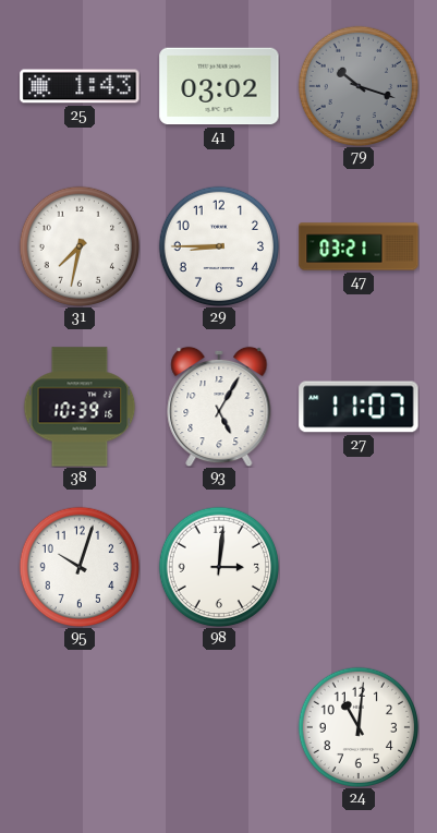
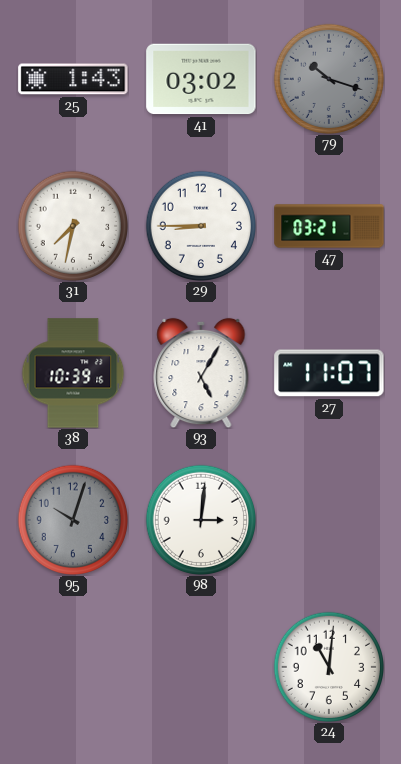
95 dial: white -> grey
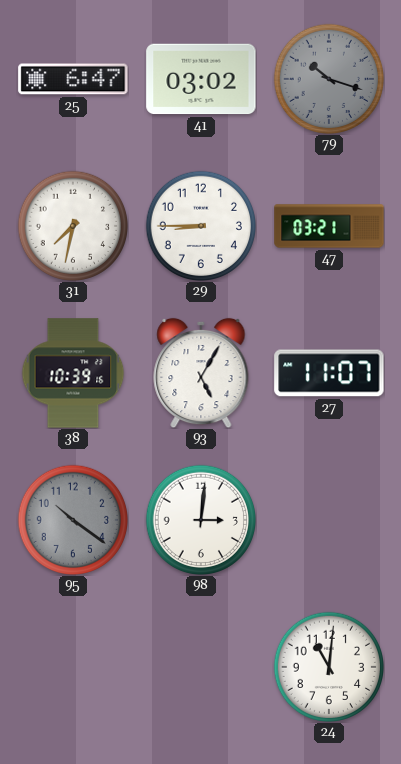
25: 1:43 -> 6:47
95: 10:03 -> 10:21
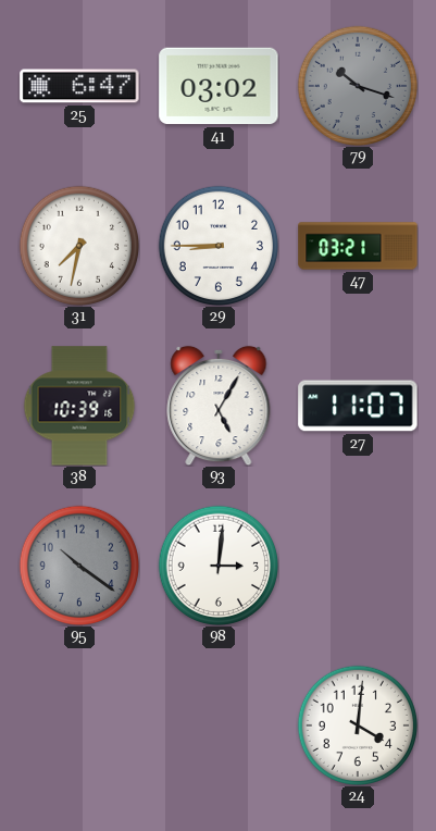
24: 11:01 -> 4:01
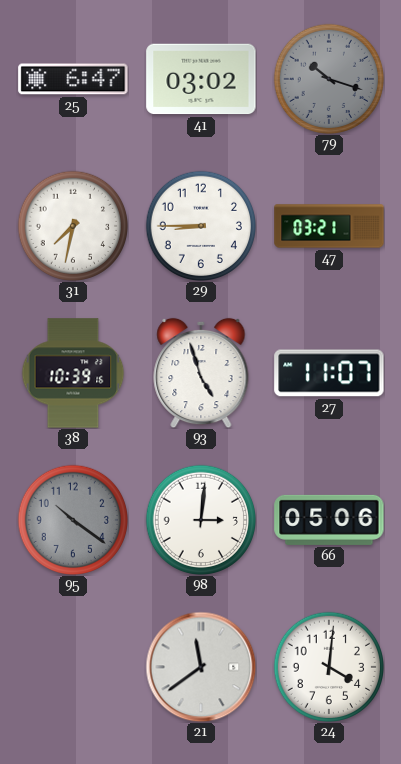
93: 5:05 -> 4:57
66: none -> 05:06
21: none -> 11:39
